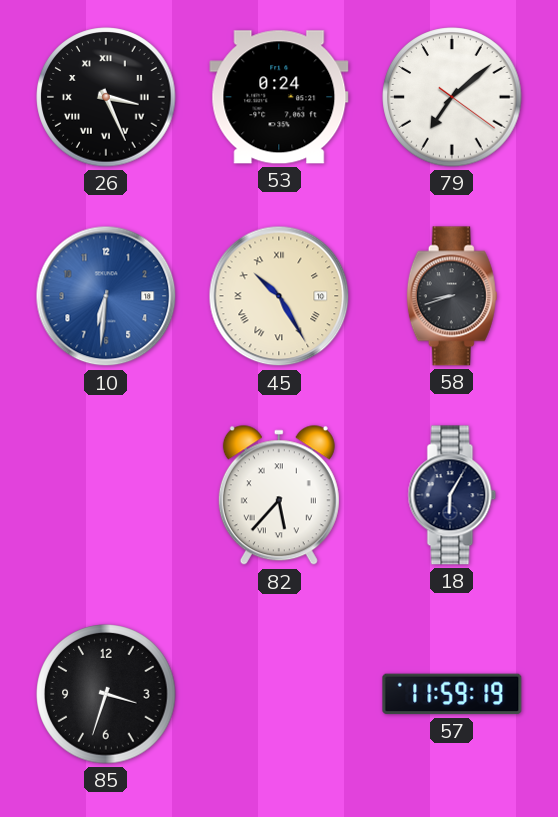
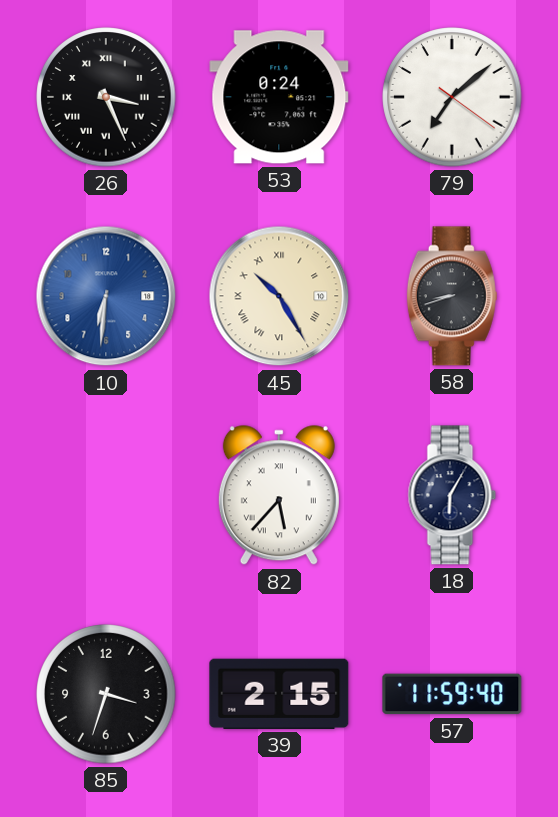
39: none -> 2:15
57: 11:59:19 -> 11:59:40
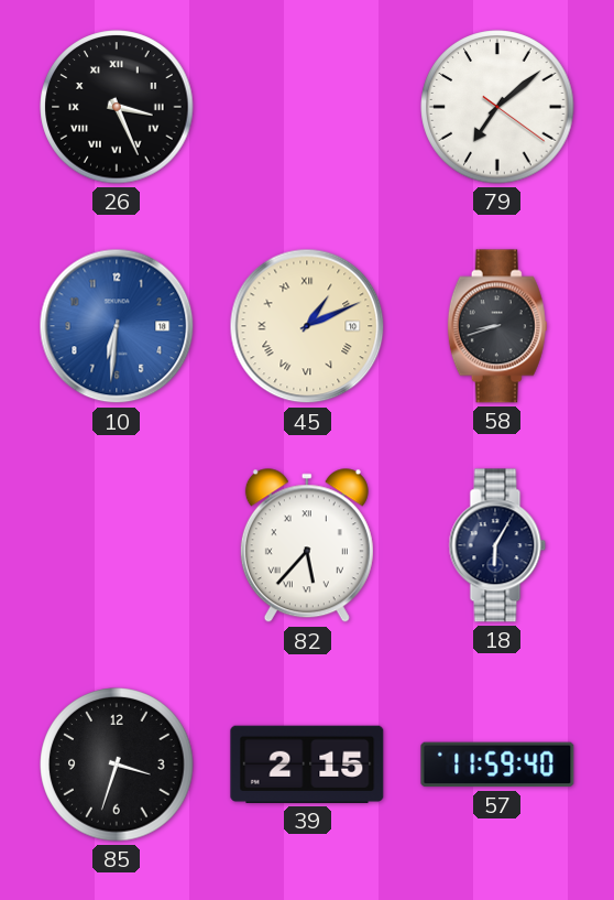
53: 0:24 -> none
45: 10:25 -> 1:11
